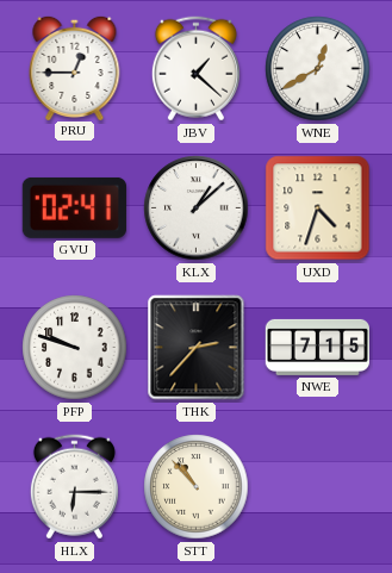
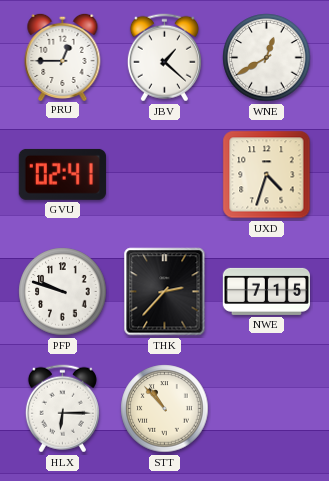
KLX: 1:08 -> none
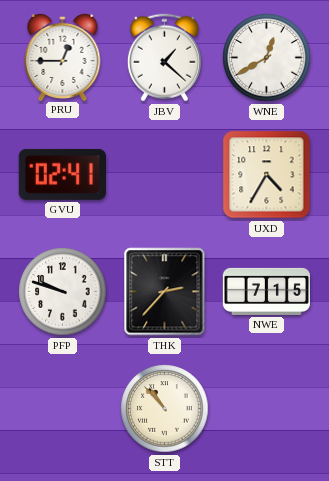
UXD: 4:33 -> 4:35
HLX: 6:15 -> none
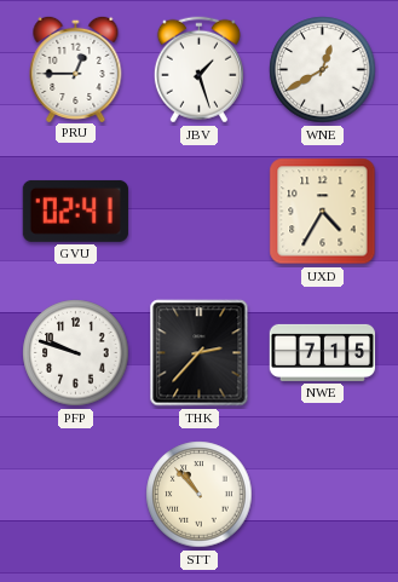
JBV: 1:22 -> 1:27
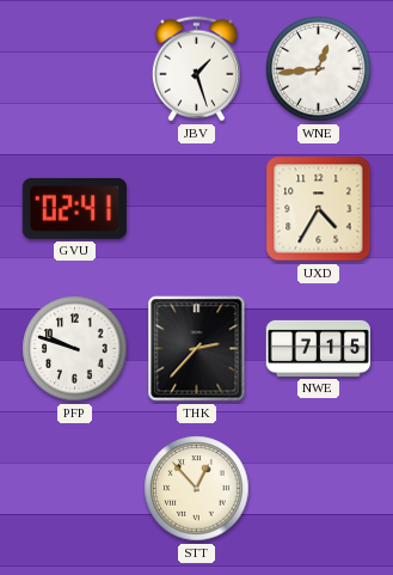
PRU: 12:45 -> none
WNE: 12:40 -> 12:44
STT: 10:53 -> 12:53
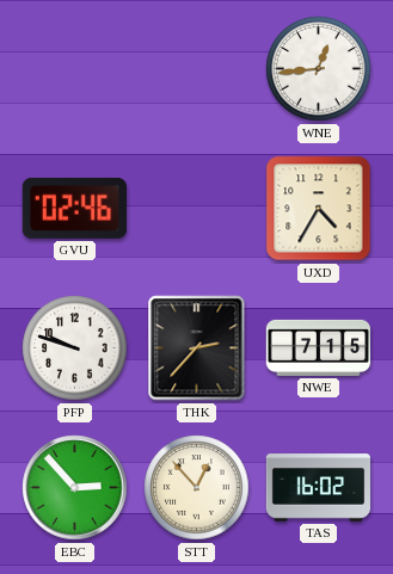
JBV: 1:27 -> none
GVU: 02:41 -> 02:46
EBC: none -> 2:53
TAS: none -> 16:02
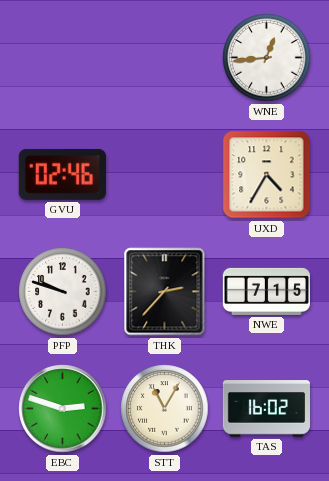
EBC: 2:53 -> 2:48
STT: 12:53 -> 11:05
